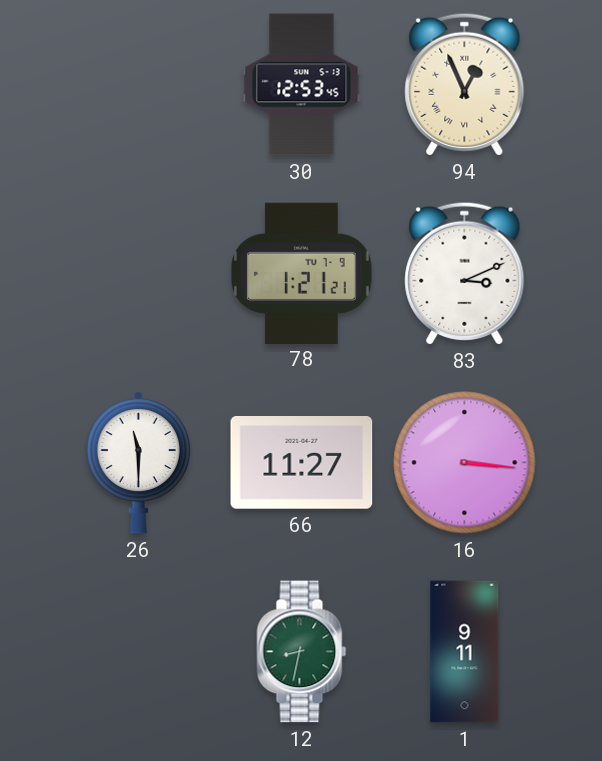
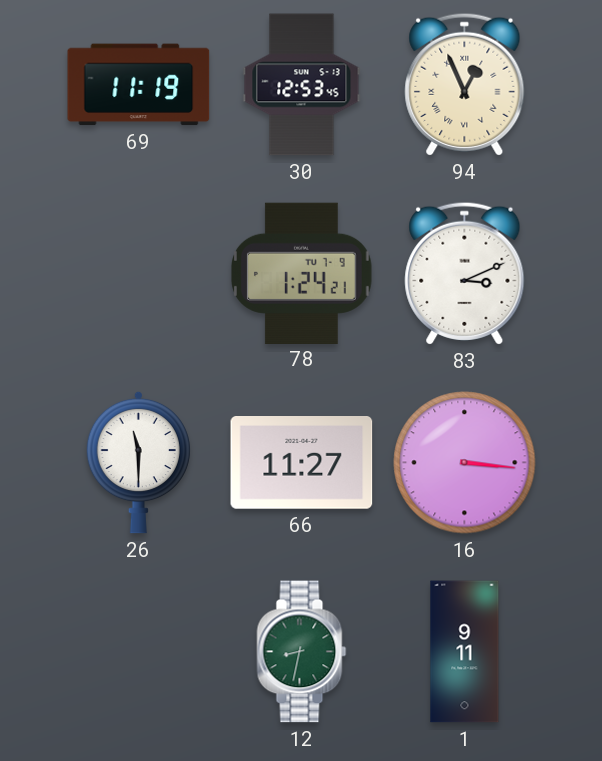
69: none -> 11:19
78: 1:21 -> 1:24
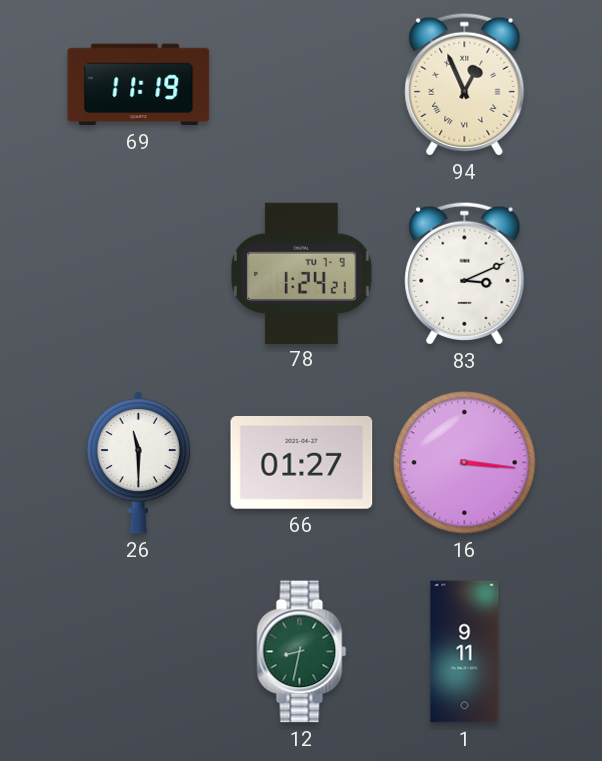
30: 12:53 -> none
66: 11:27 -> 01:27
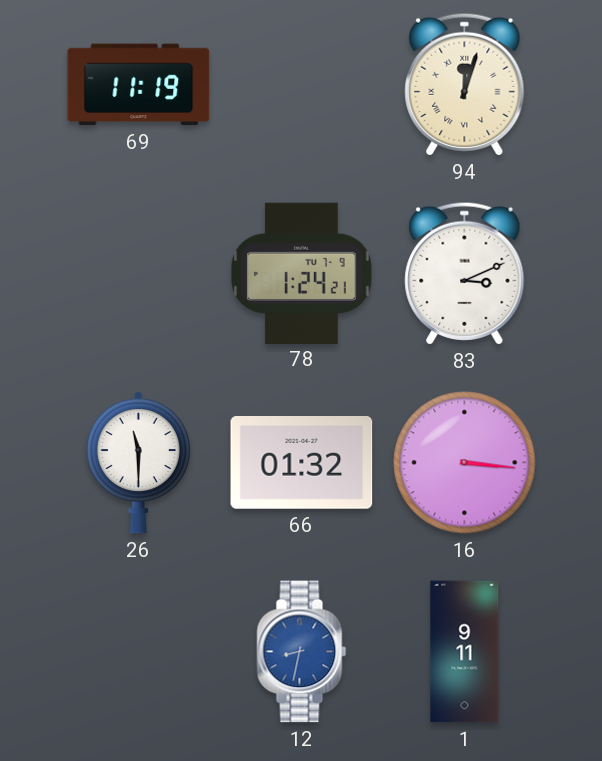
94: 12:56 -> 12:03
66: 01:27 -> 01:32
12 dial: green -> blue
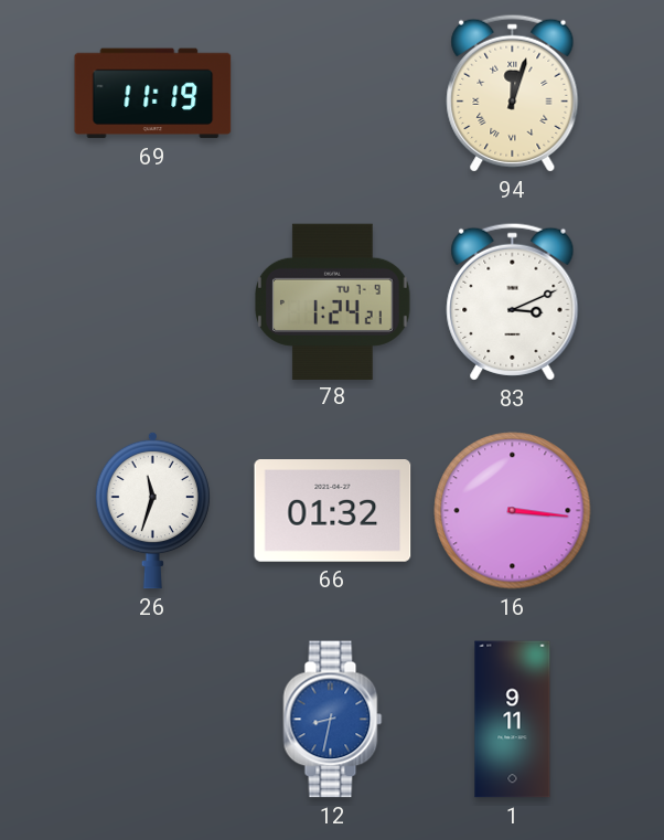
26: 11:30 -> 11:33
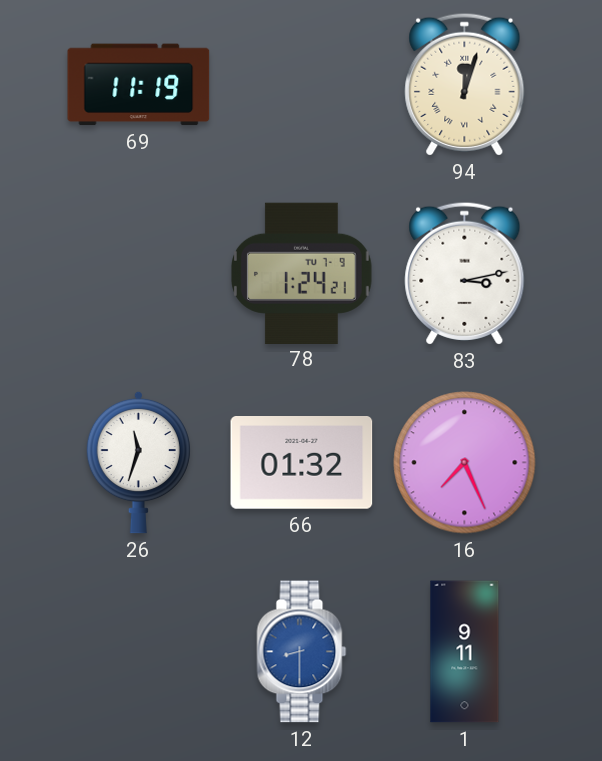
83: 3:11 -> 3:13
16: 3:16 -> 7:26
12: 8:32 -> 8:30
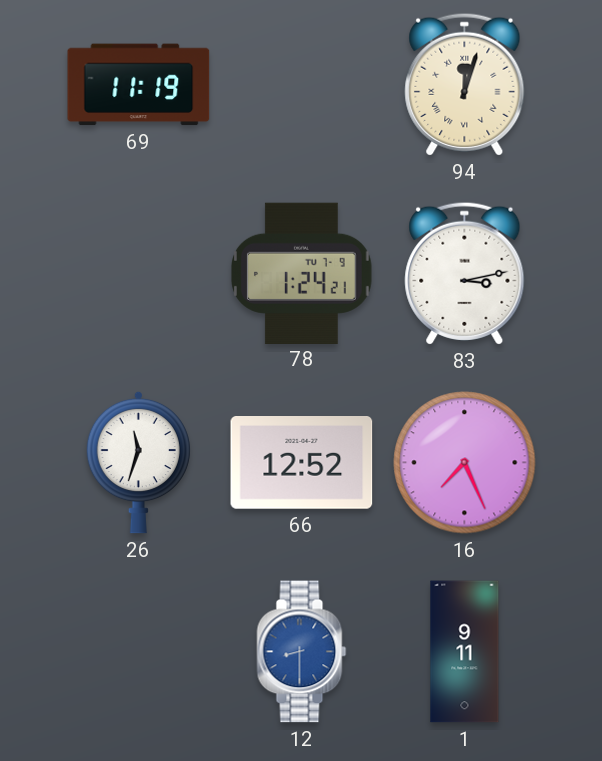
66: 01:32 -> 12:52
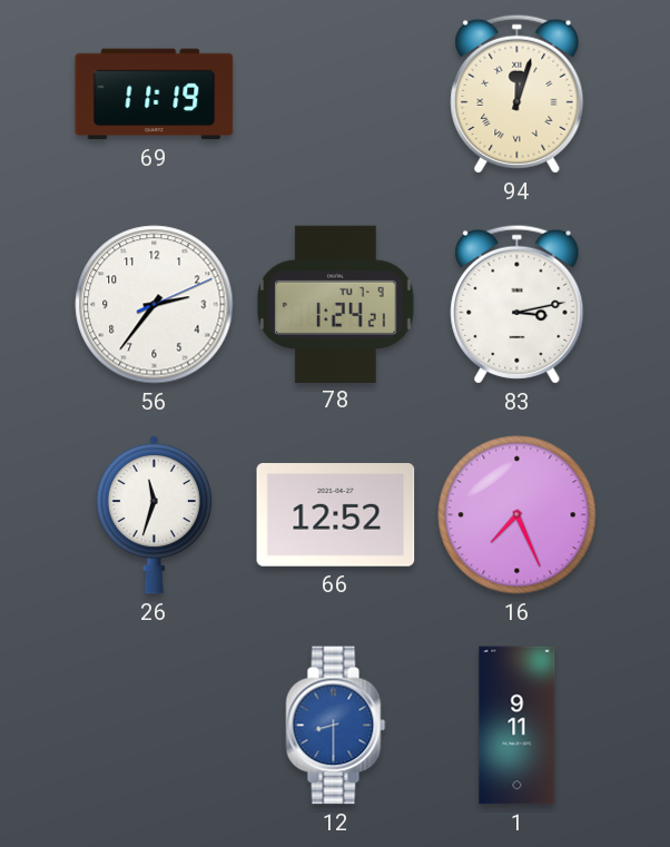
56: none -> 2:36
